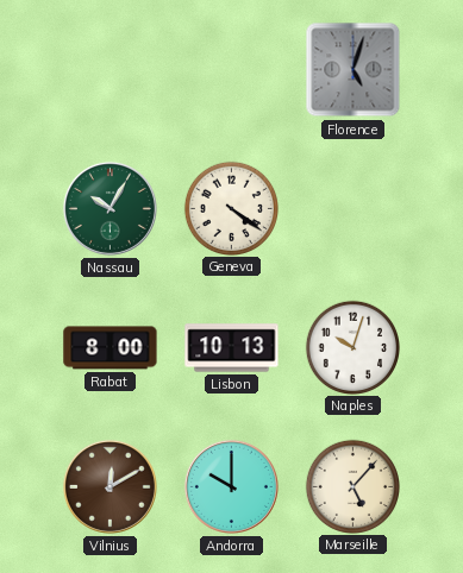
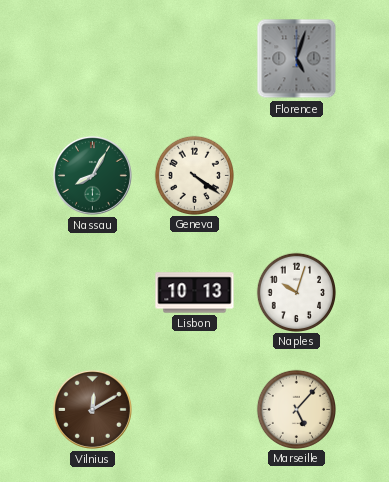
Nassau: 10:05 -> 8:05
Rabat: 8:00 -> none
Andorra: 10:00 -> none
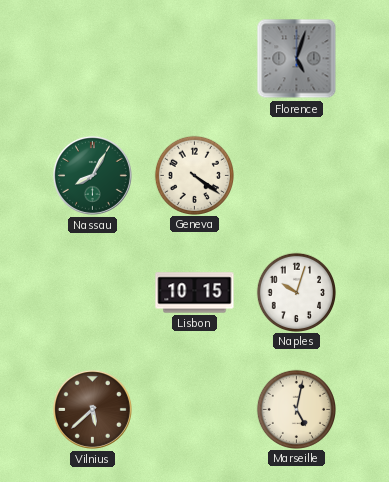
Lisbon: 10:13 -> 10:15
Vilnius: 12:10 -> 5:38
Marseille: 5:07 -> 5:02
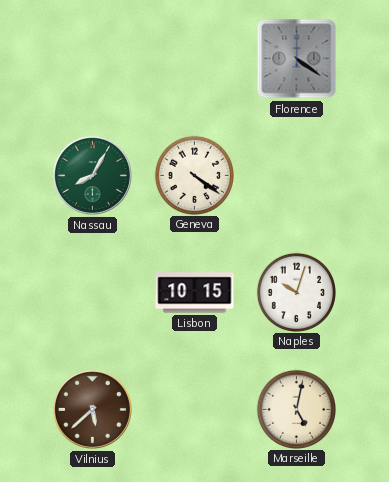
Florence: 5:03 -> 4:21
